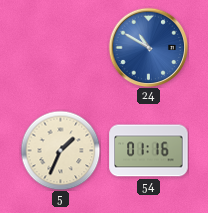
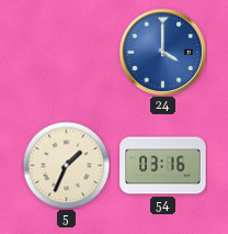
24: 10:50 -> 4:00
54: 01:16 -> 03:16
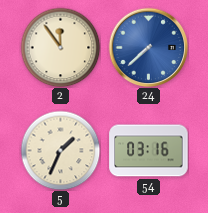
2: none -> 11:54
24: 4:00 -> 7:38
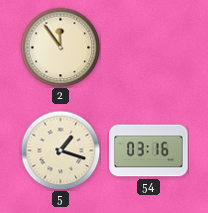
24: 7:38 -> none
5: 1:34 -> 1:18
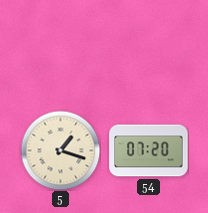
2: 11:54 -> none
54: 03:16 -> 07:20
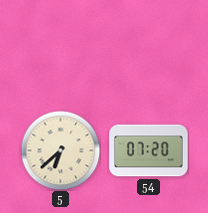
5: 1:18 -> 6:38
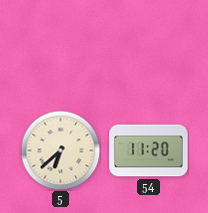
54: 07:20 -> 11:20
